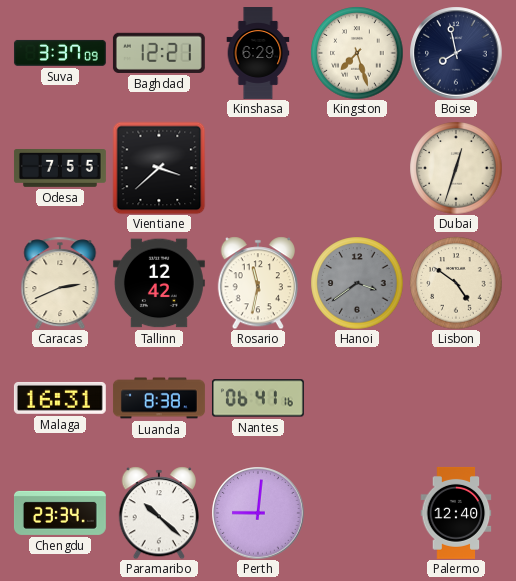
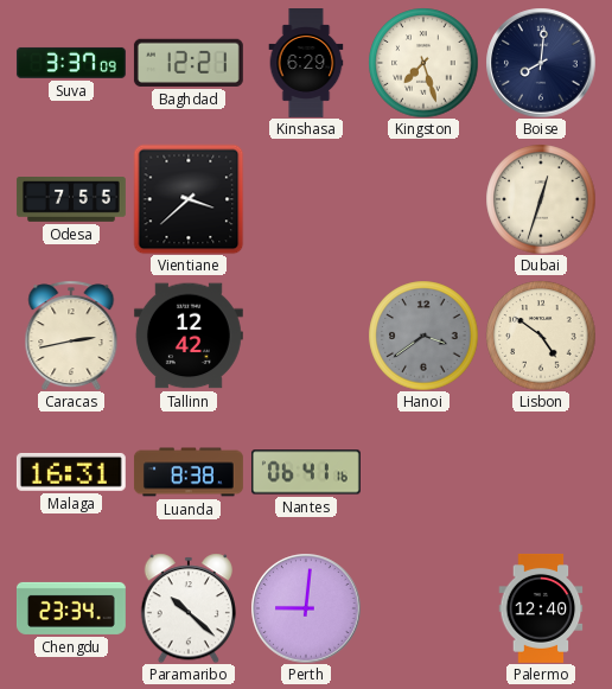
Boise: 7:58 -> 8:01
Caracas: 2:41 -> 2:43
Rosario: 11:32 -> none
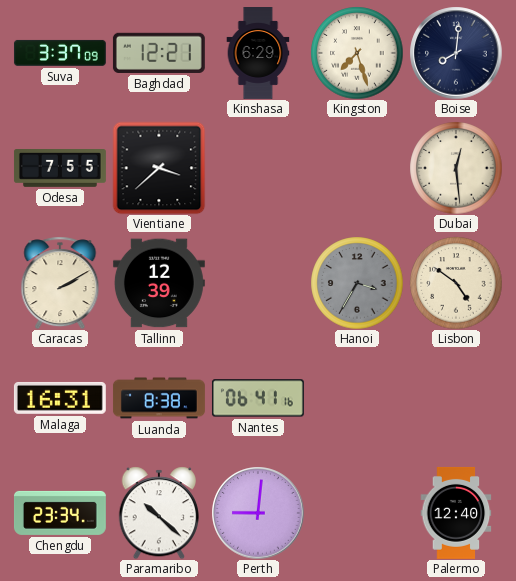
Dubai: 12:33 -> 12:29
Caracas: 2:43 -> 2:10
Tallinn: 12:42 -> 12:39
Hanoi: 3:39 -> 3:35
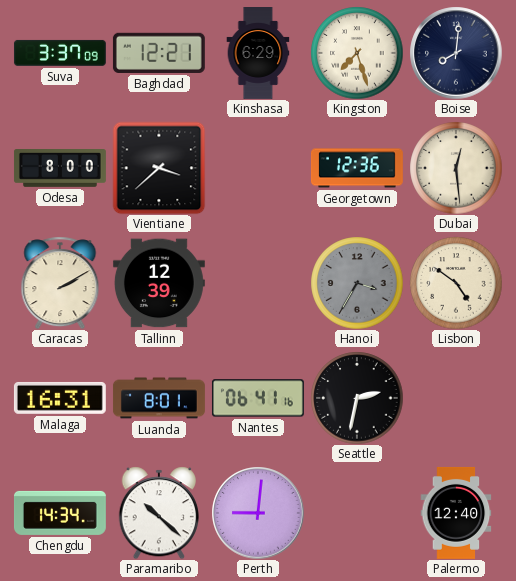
Odesa: 7:55 -> 8:00
Georgetown: none -> 12:36
Luanda: 8:38 -> 8:01
Seattle: none -> 2:32
Chengdu: 23:34 -> 14:34
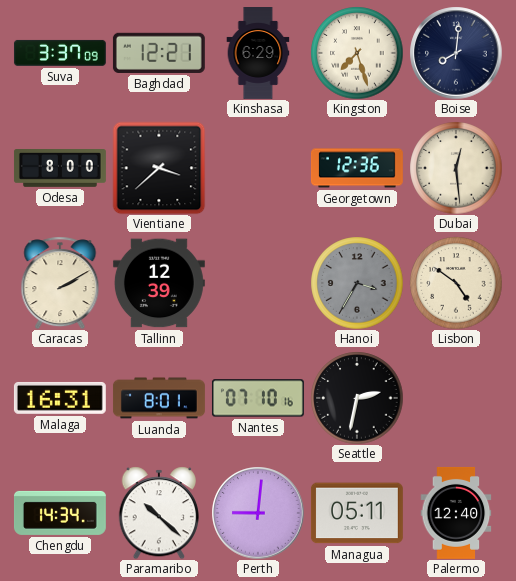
Nantes: 06:41 -> 07:10
Managua: none -> 05:11
